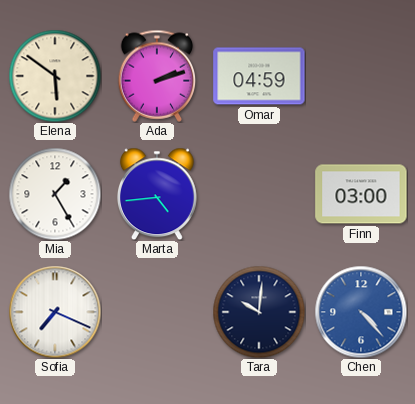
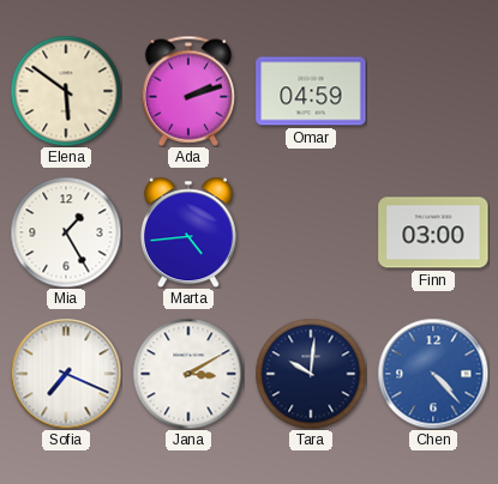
Jana: none -> 3:10
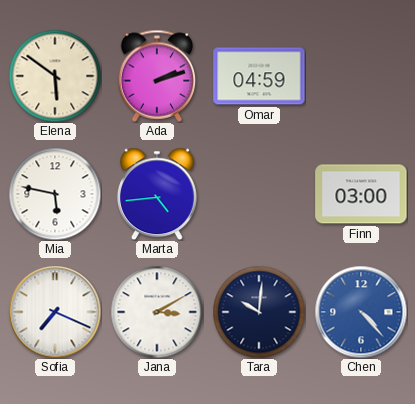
Mia: 1:25 -> 5:47
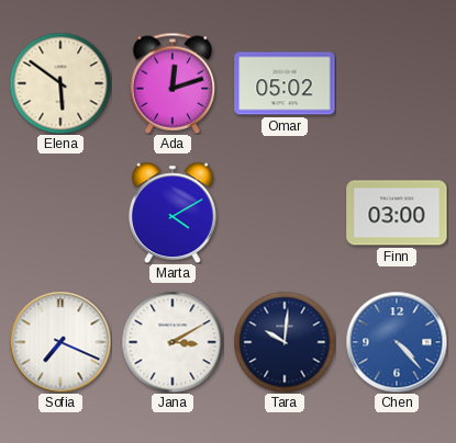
Ada: 2:12 -> 12:12
Omar: 04:59 -> 05:02
Mia: 5:47 -> none
Marta: 4:44 -> 4:10
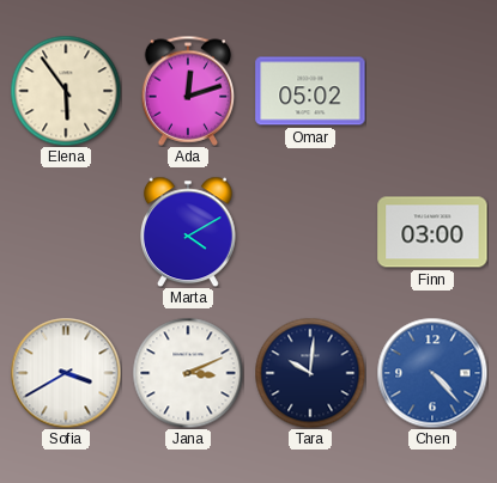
Elena: 5:51 -> 5:54
Sofia: 7:19 -> 3:40
Jana: 3:10 -> 3:11
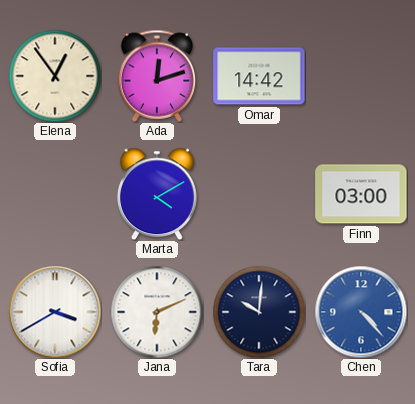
Elena: 5:54 -> 12:54
Omar: 05:02 -> 14:42
Jana: 3:11 -> 6:11
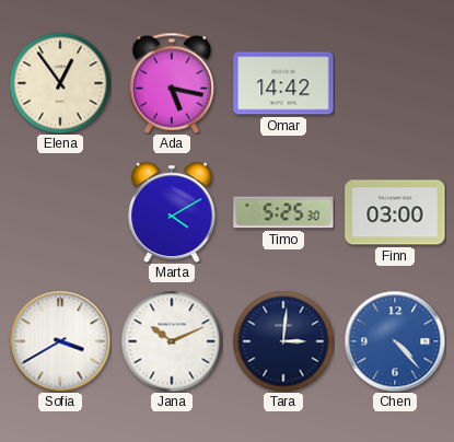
Ada: 12:12 -> 5:17
Timo: none -> 5:25
Jana: 6:11 -> 10:11
Tara: 10:01 -> 3:01
